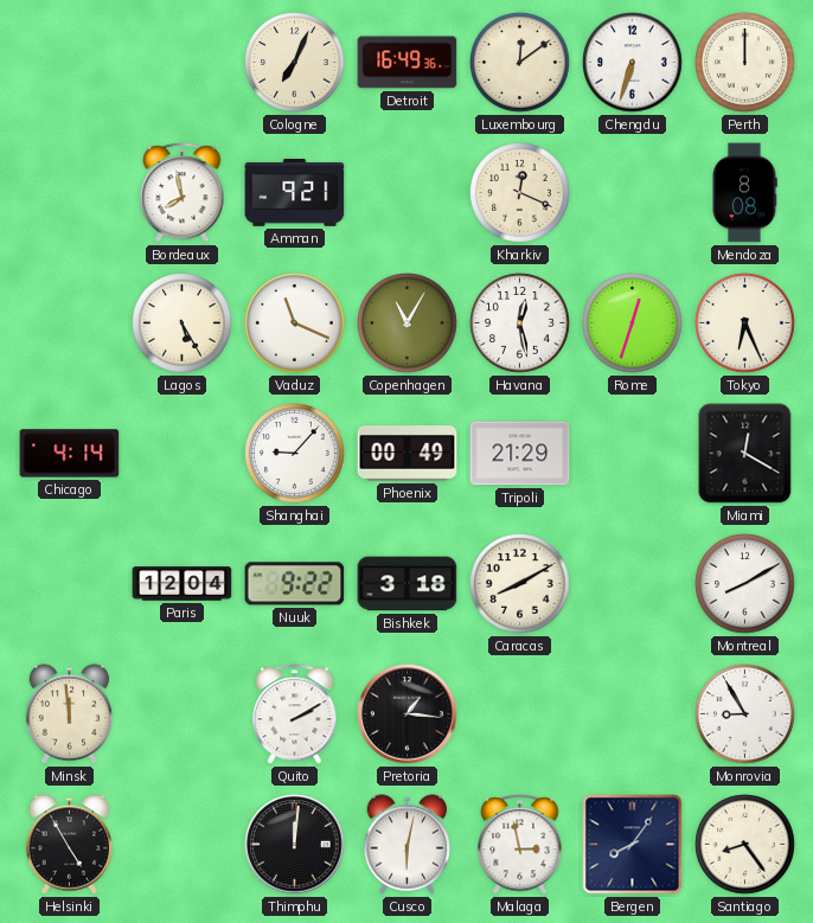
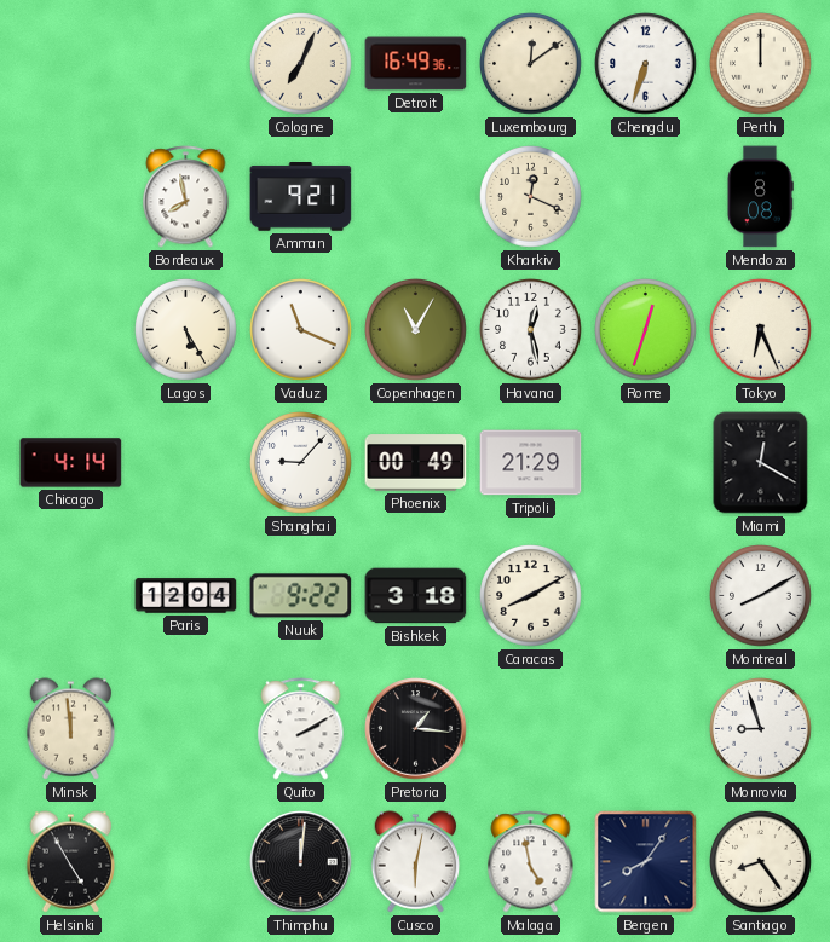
Monrovia: 8:55 -> 8:57
Malaga: 2:58 -> 4:58
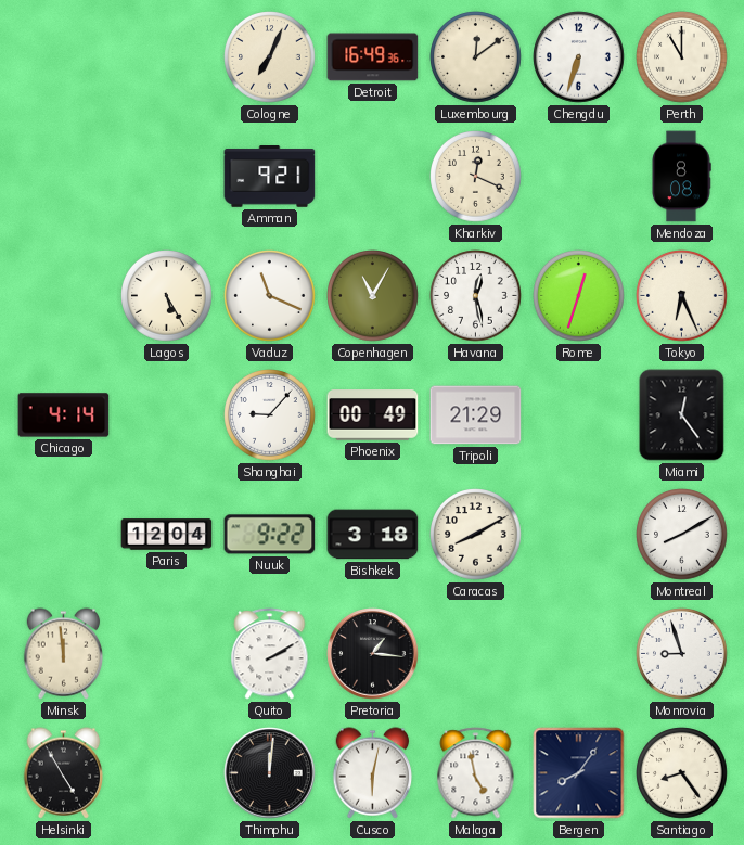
Perth: 12:00 -> 11:00
Bordeaux: 7:58 -> none
Miami: 12:20 -> 12:24
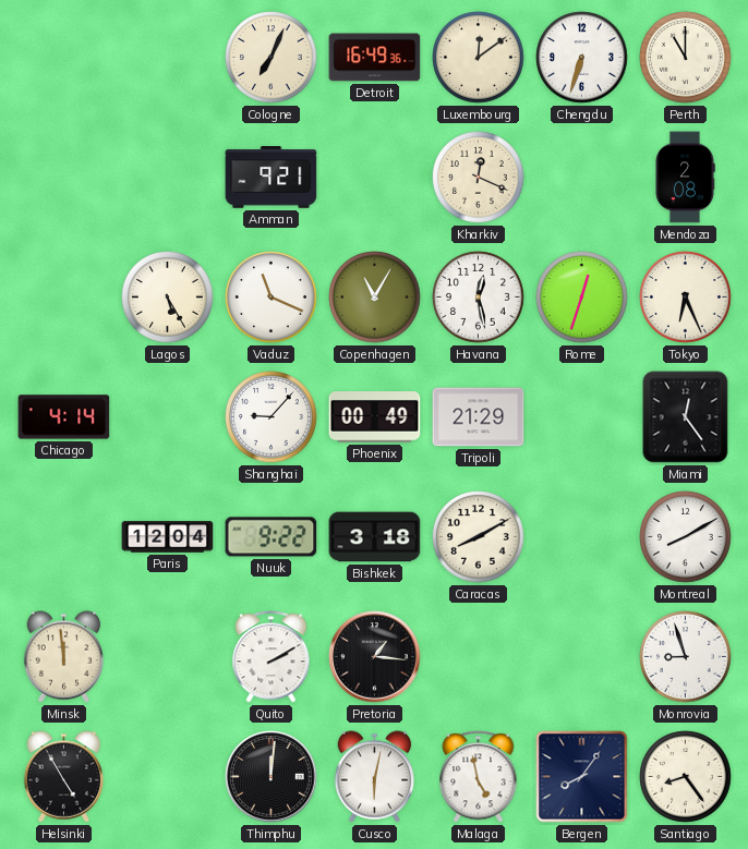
Mendoza: 8:08 -> 2:08
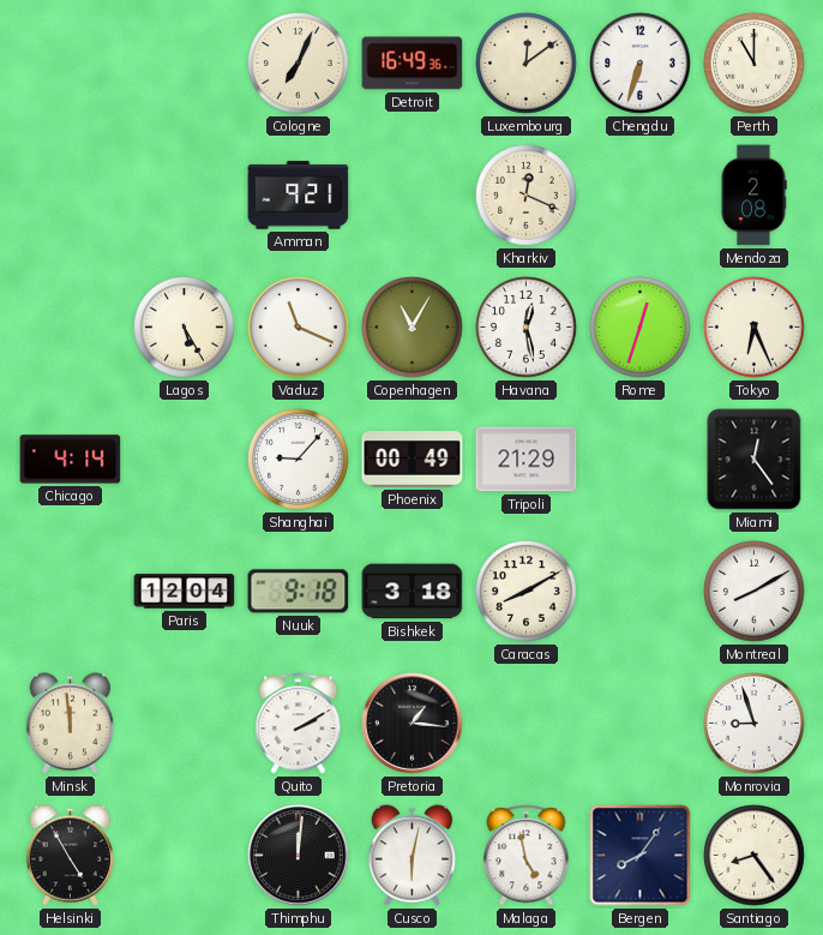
Nuuk: 9:22 -> 9:18
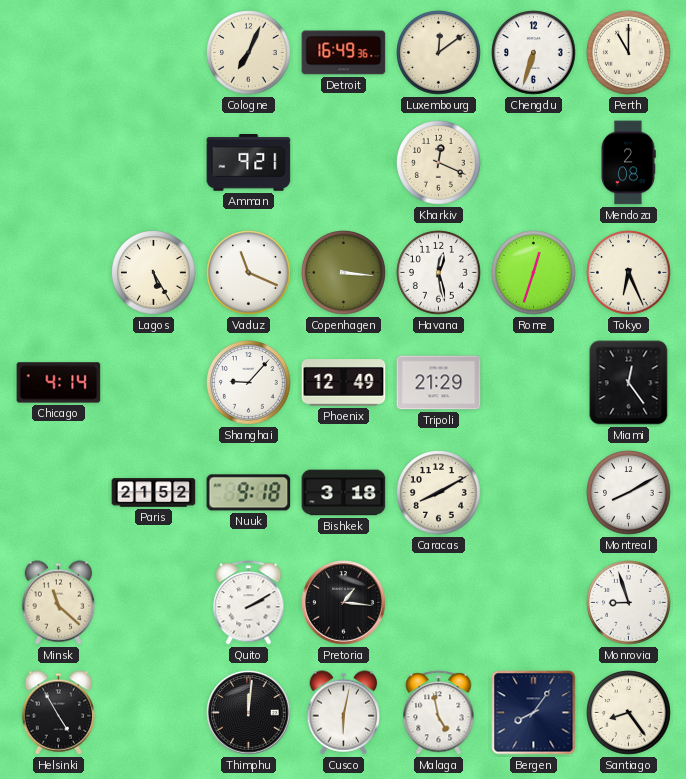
Copenhagen: 11:05 -> 3:16
Phoenix: 00:49 -> 12:49
Paris: 12:04 -> 21:52
Minsk: 11:59 -> 11:22
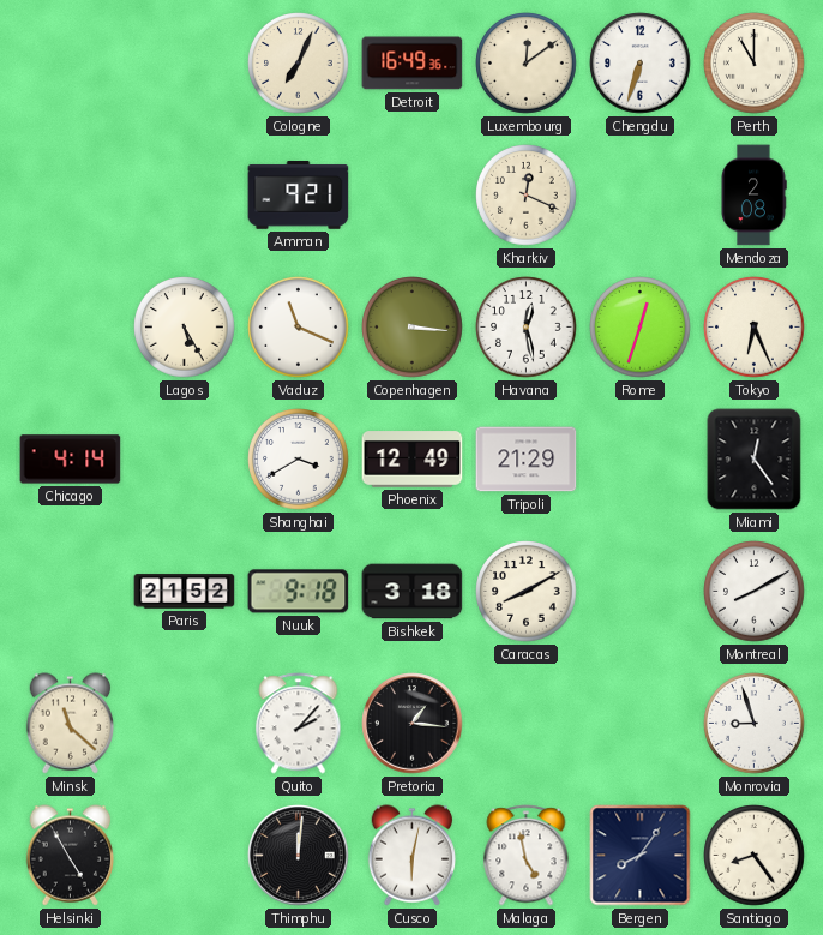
Shanghai: 9:07 -> 3:40
Quito: 2:10 -> 2:07
